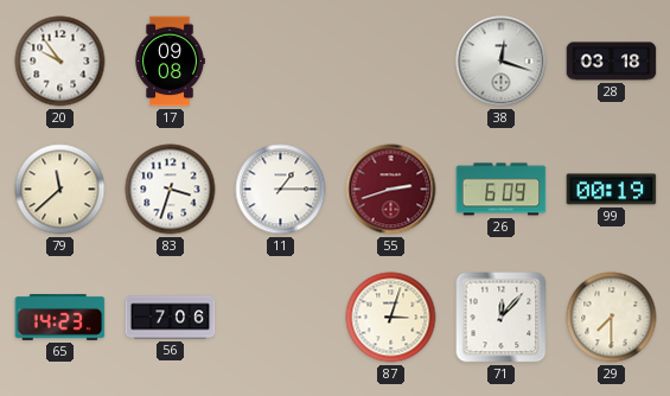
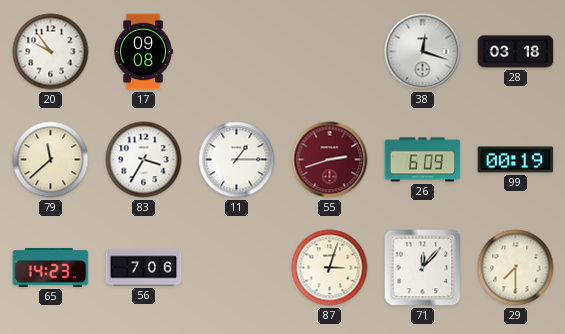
83: 3:33 -> 3:35
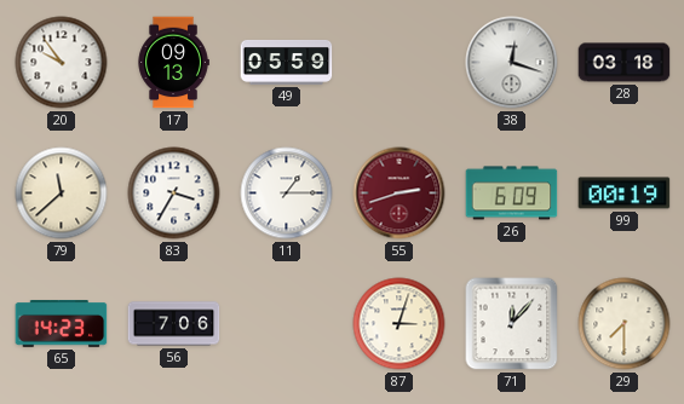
17: 09:08 -> 09:13
49: none -> 05:59
